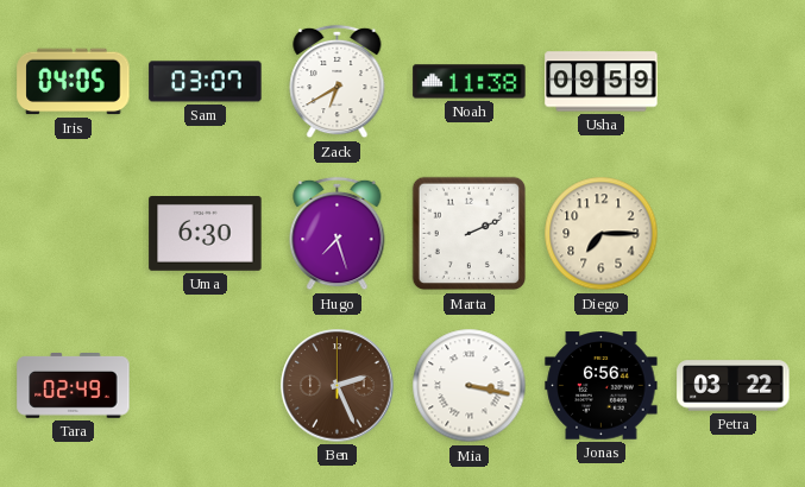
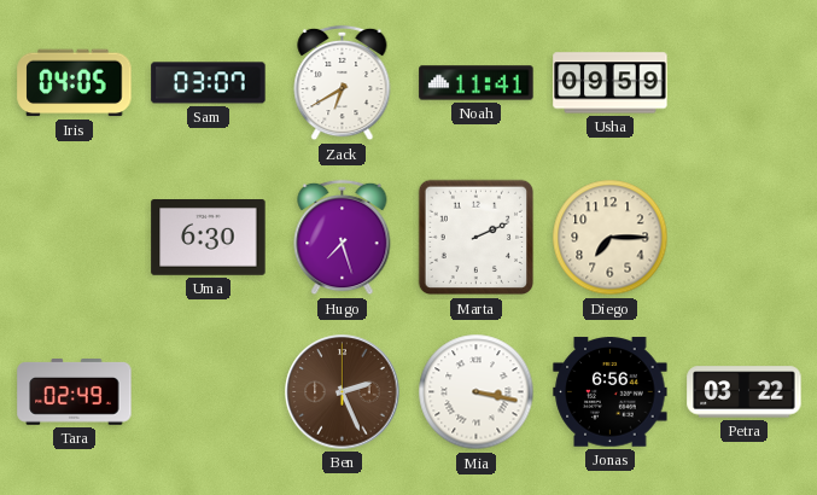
Noah: 11:38 -> 11:41
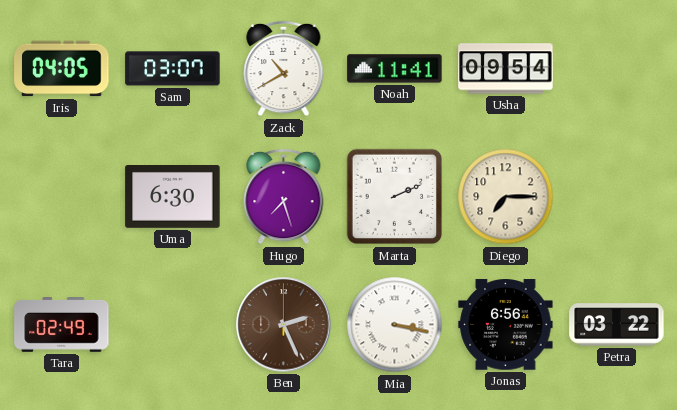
Zack: 6:40 -> 10:40
Usha: 09:59 -> 09:54
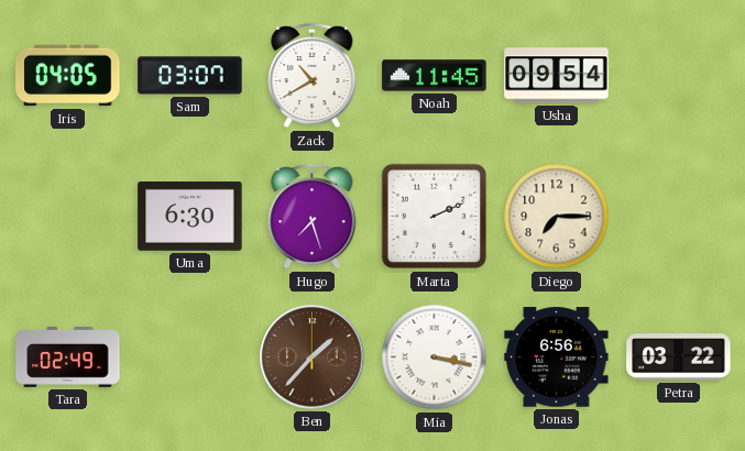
Noah: 11:41 -> 11:45
Ben: 2:26 -> 1:37
